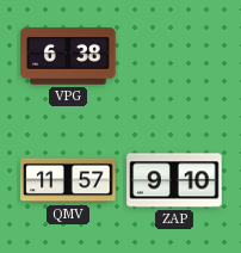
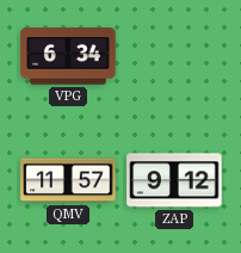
VPG: 6:38 -> 6:34
ZAP: 9:10 -> 9:12
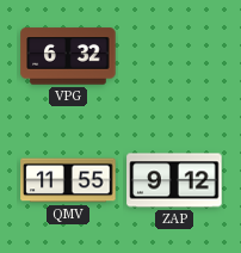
VPG: 6:34 -> 6:32
QMV: 11:57 -> 11:55
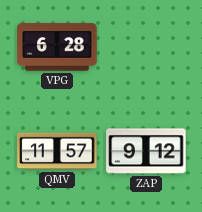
VPG: 6:32 -> 6:28
QMV: 11:55 -> 11:57
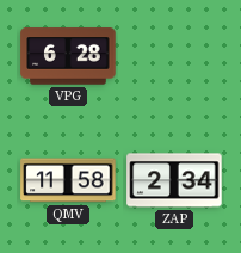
QMV: 11:57 -> 11:58
ZAP: 9:12 -> 2:34
